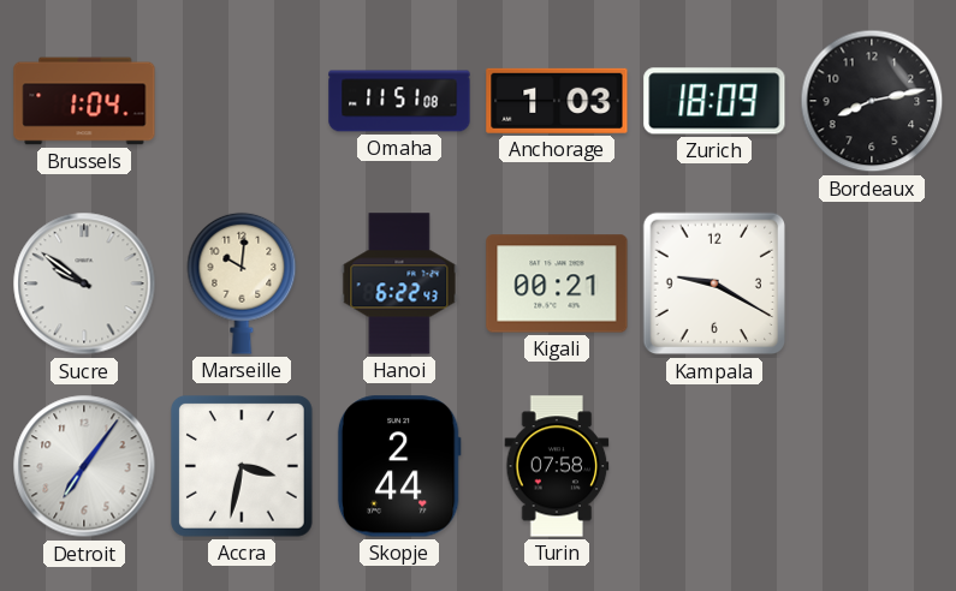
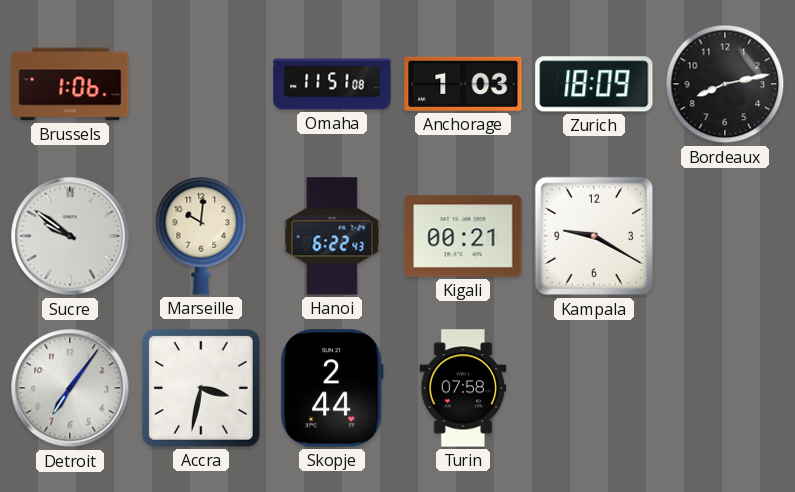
Brussels: 1:04 -> 1:06
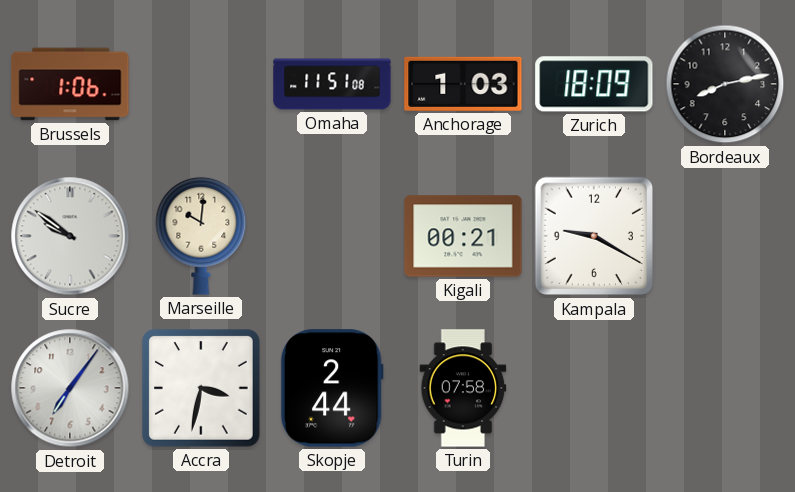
Hanoi: 6:22 -> none
